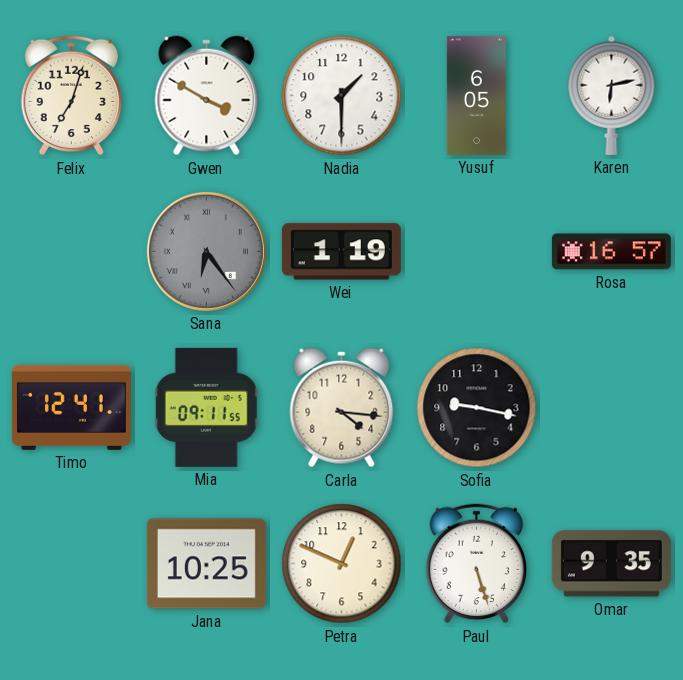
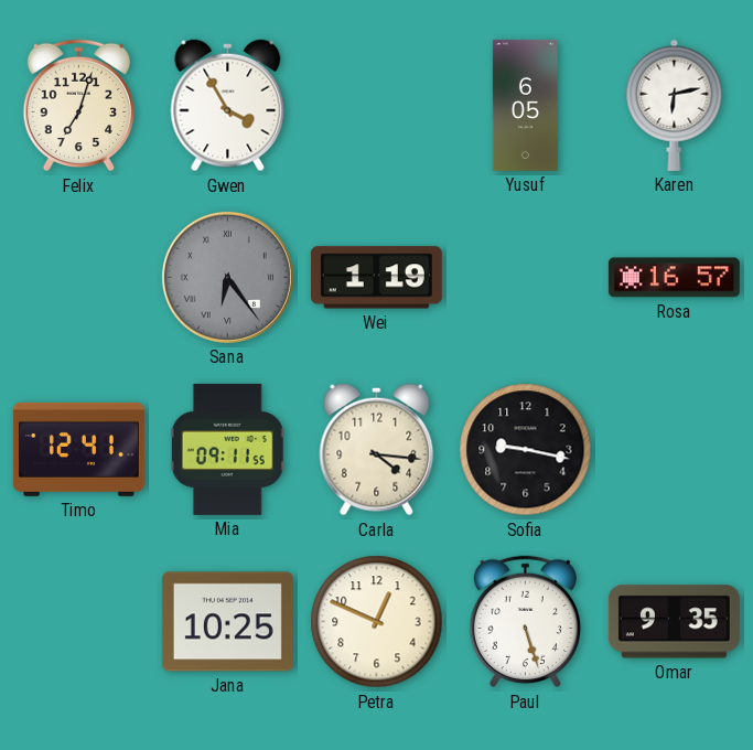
Gwen: 3:50 -> 3:55
Nadia: 1:30 -> none
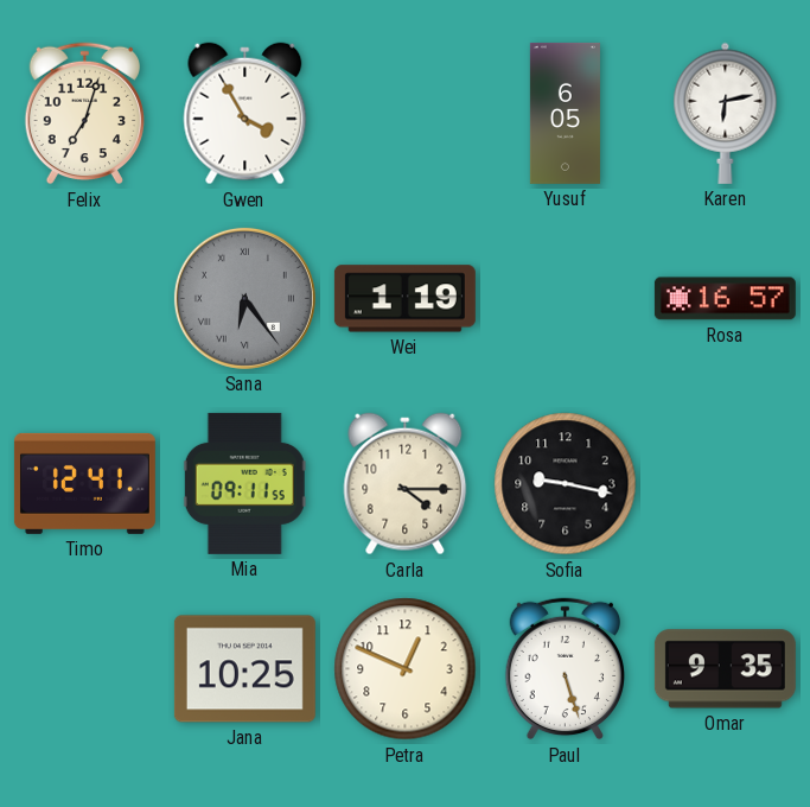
Carla: 4:16 -> 4:15
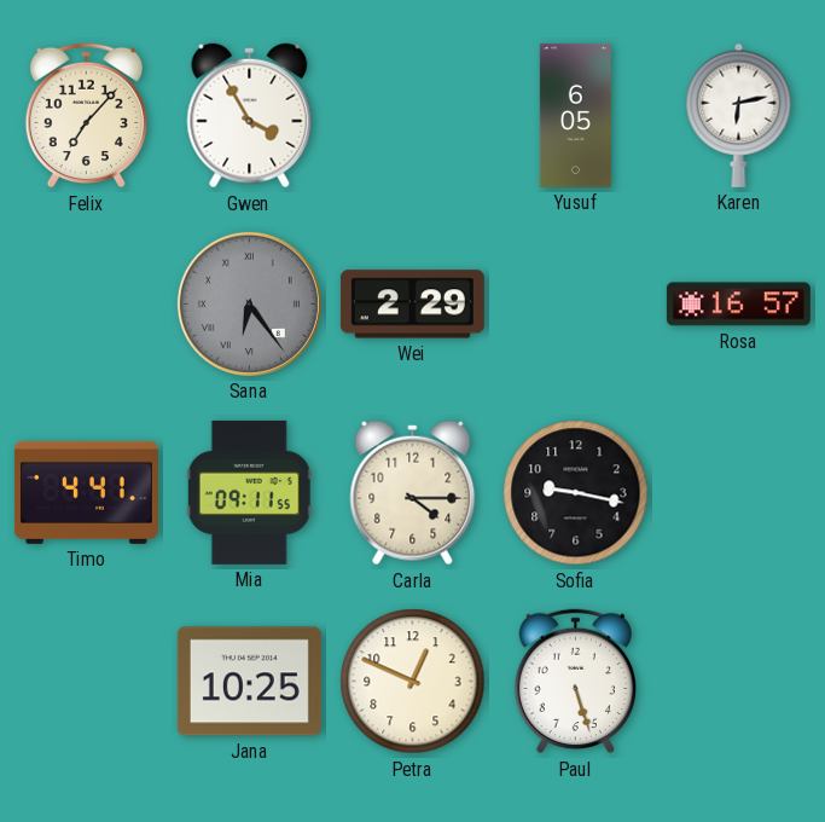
Felix: 7:03 -> 7:07
Wei: 1:19 -> 2:29
Timo: 12:41 -> 4:41
Omar: 9:35 -> none
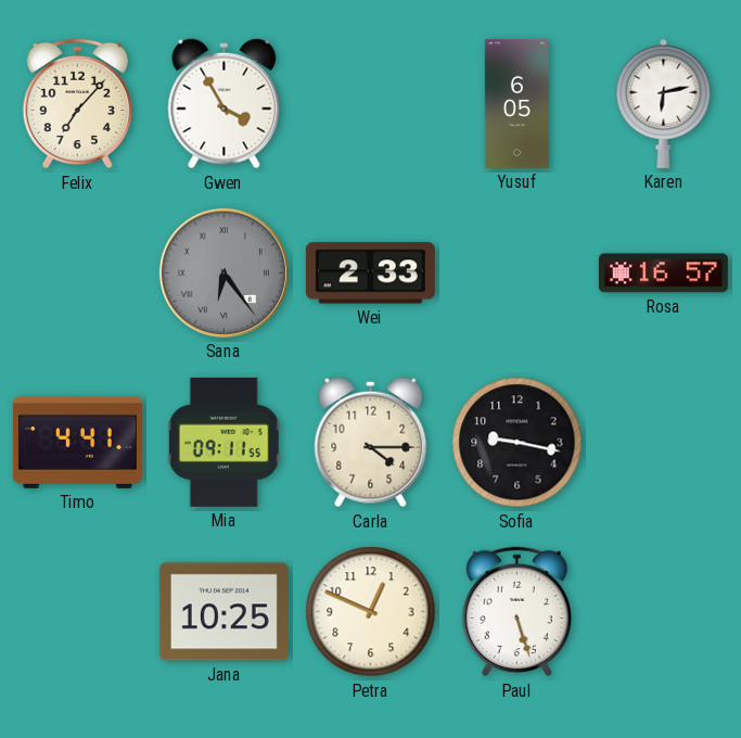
Wei: 2:29 -> 2:33
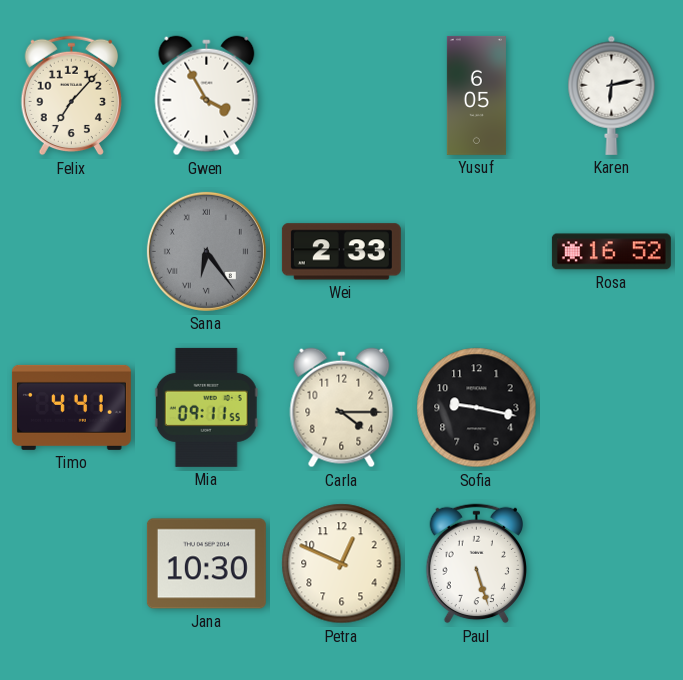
Rosa: 16:57 -> 16:52
Jana: 10:25 -> 10:30
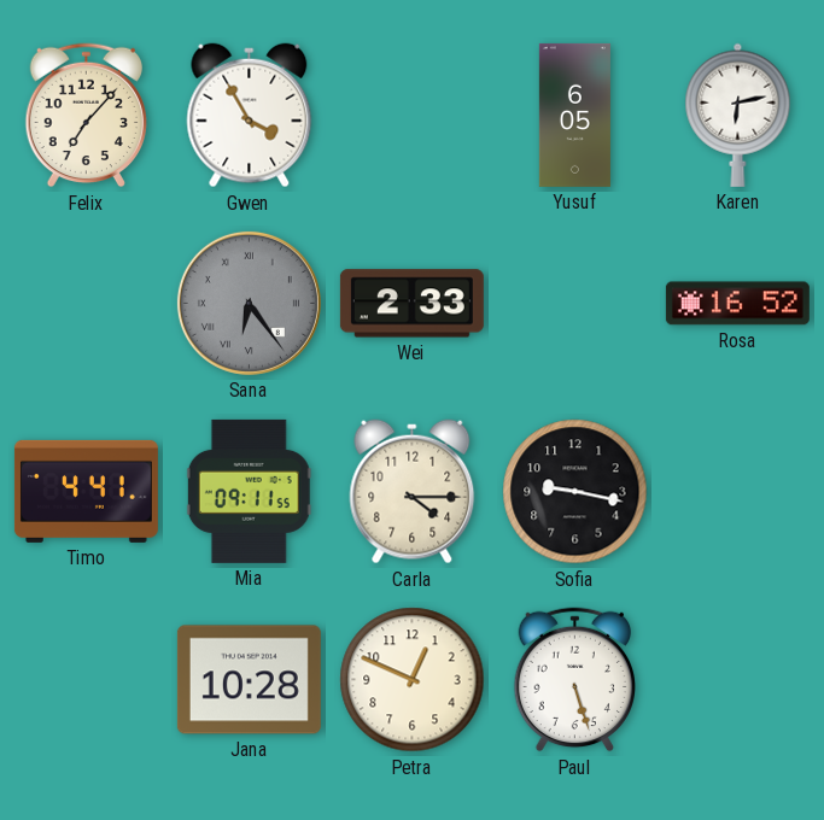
Jana: 10:30 -> 10:28
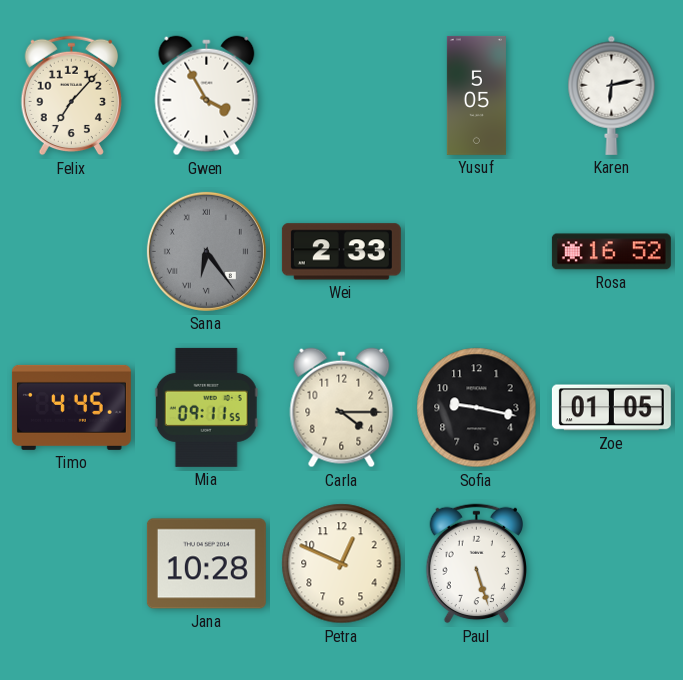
Yusuf: 6:05 -> 5:05
Timo: 4:41 -> 4:45
Zoe: none -> 01:05
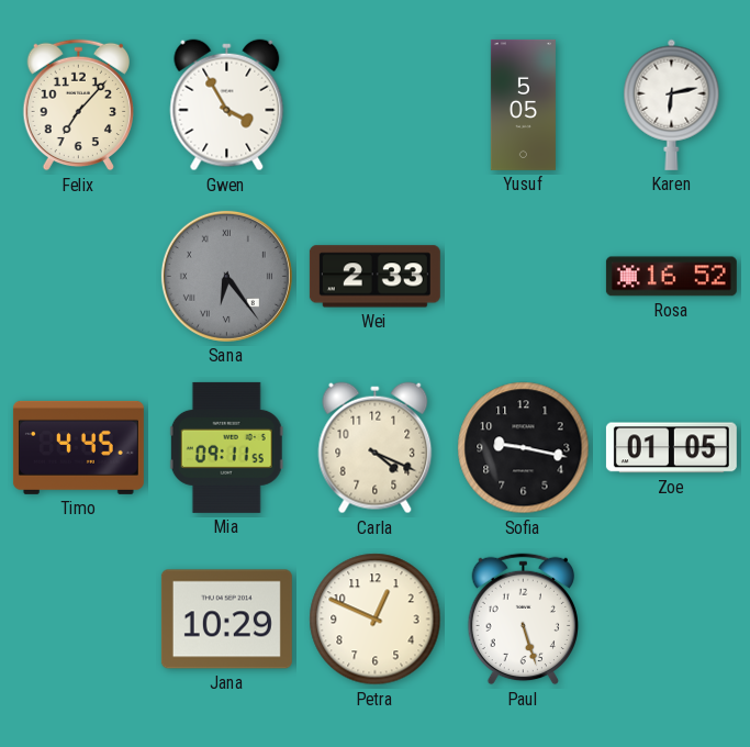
Carla: 4:15 -> 4:19
Jana: 10:28 -> 10:29
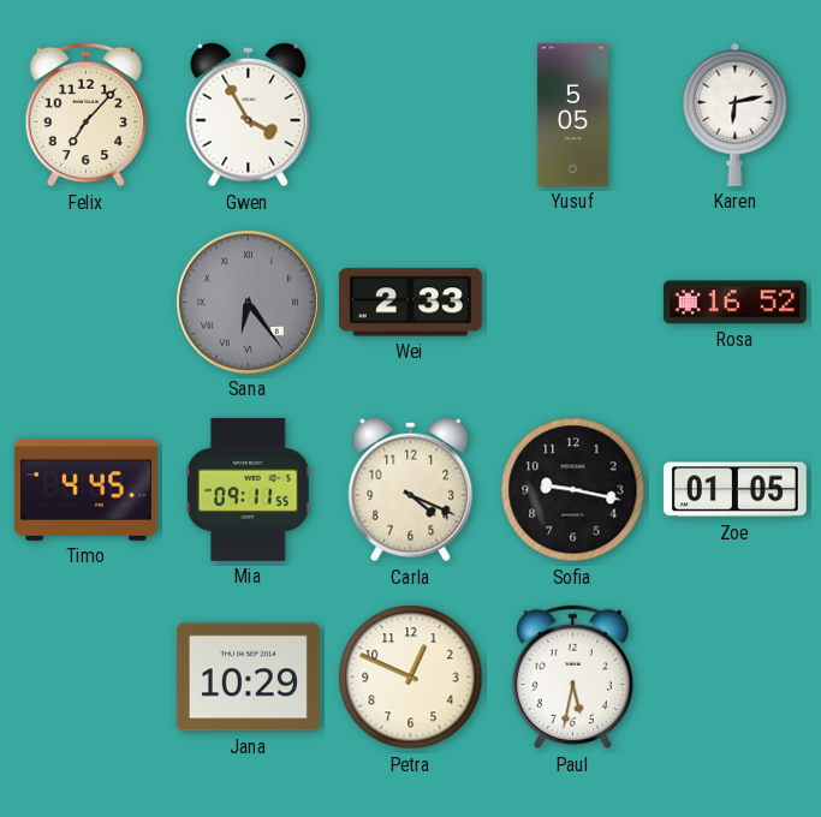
Paul: 5:27 -> 5:32
